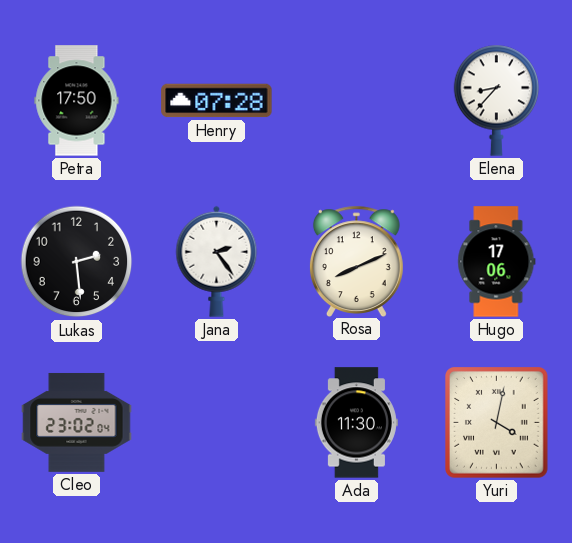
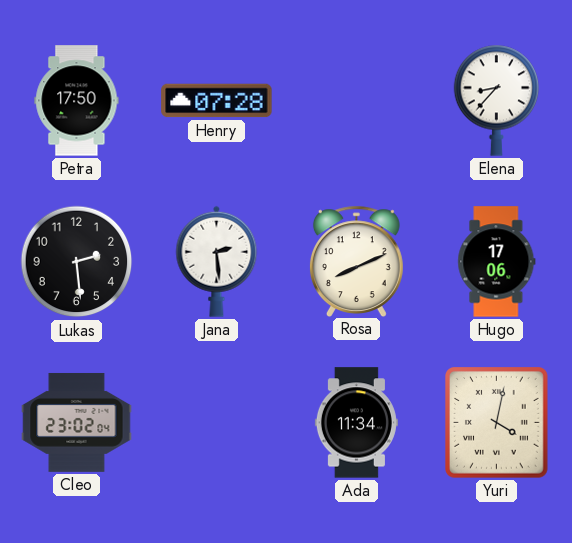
Jana: 2:24 -> 2:29
Ada: 11:30 -> 11:34
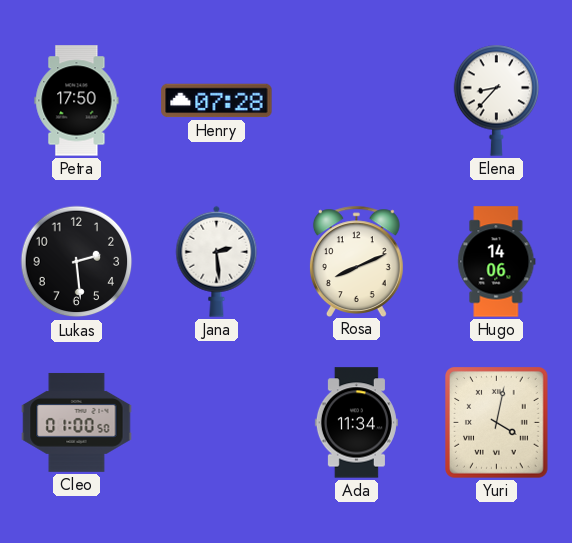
Hugo: 17:06 -> 14:06
Cleo: 23:02 -> 01:00
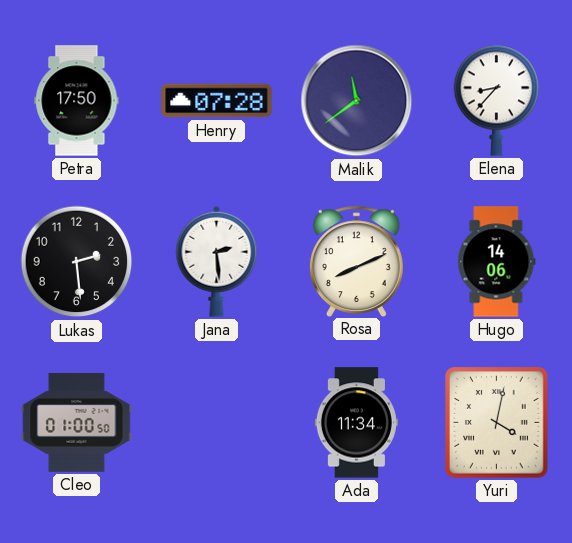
Malik: none -> 11:39
